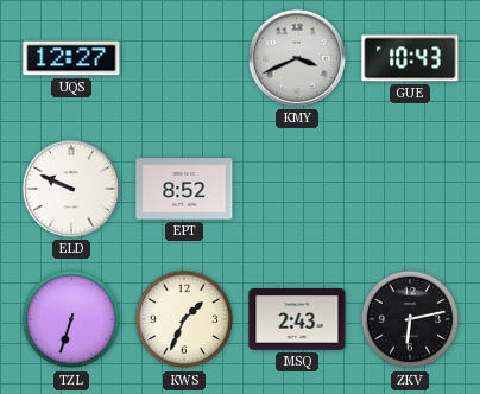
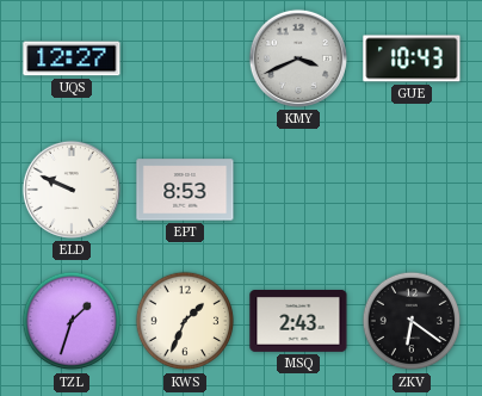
EPT: 8:52 -> 8:53
TZL: 6:33 -> 1:33
ZKV: 6:13 -> 6:21
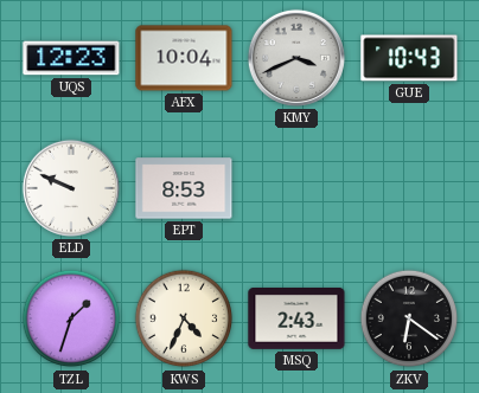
UQS: 12:27 -> 12:23
AFX: none -> 10:04
KWS: 1:34 -> 4:34
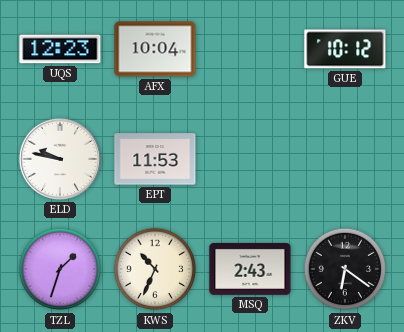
KMY: 3:41 -> none
GUE: 10:43 -> 10:12
ELD: 9:49 -> 9:47
EPT: 8:53 -> 11:53
KWS: 4:34 -> 10:34
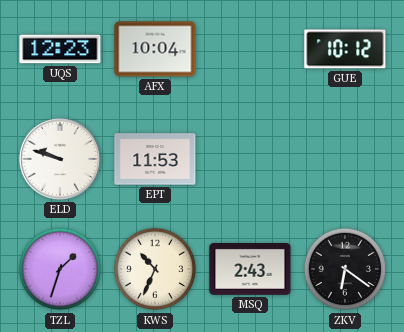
ELD: 9:47 -> 9:48
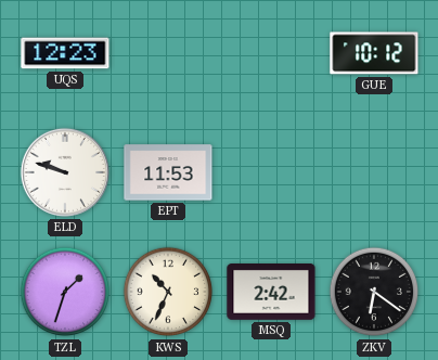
AFX: 10:04 -> none
MSQ: 2:43 -> 2:42
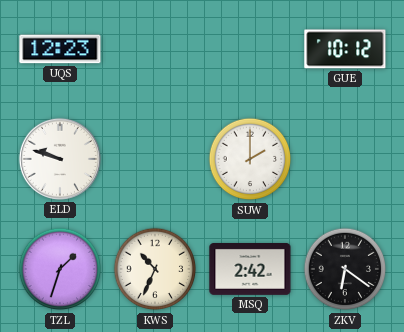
EPT: 11:53 -> none
SUW: none -> 2:00
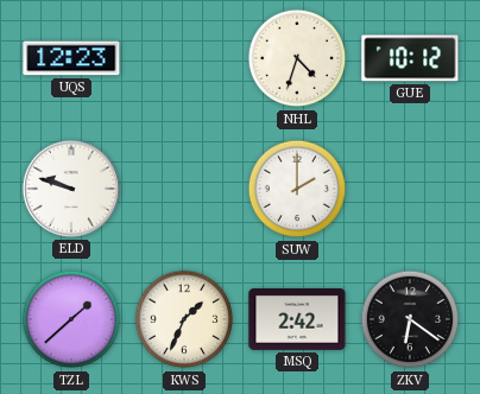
NHL: none -> 4:33
TZL: 1:33 -> 1:38
KWS: 10:34 -> 1:34
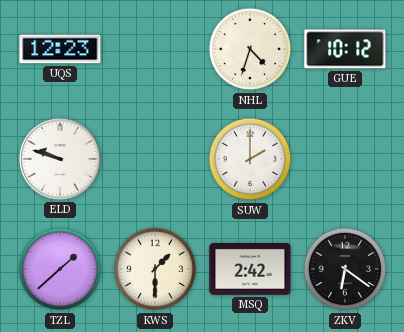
KWS: 1:34 -> 1:30
